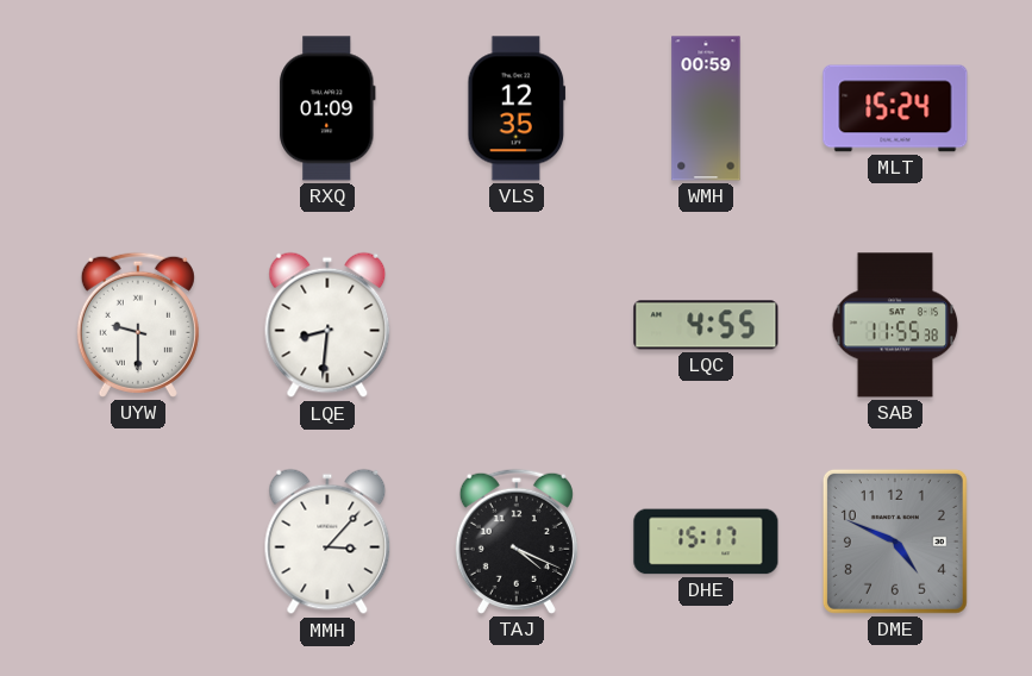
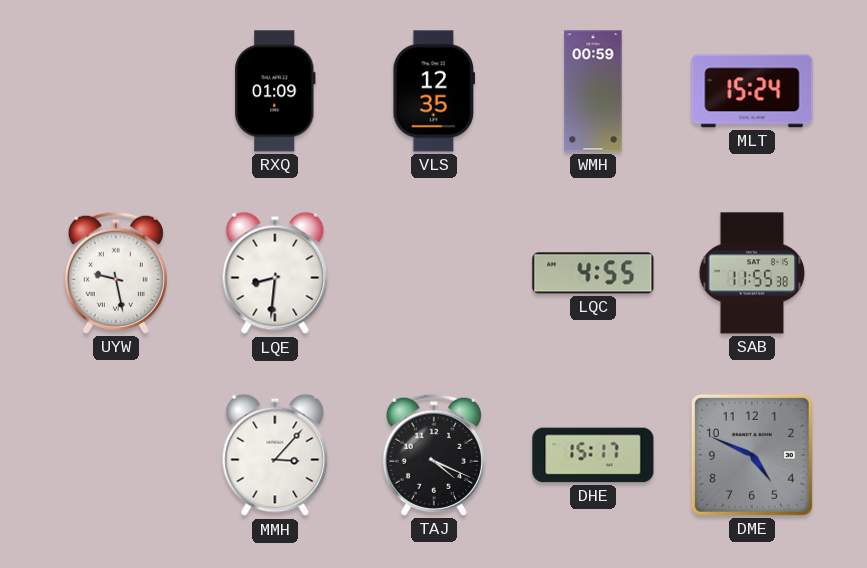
UYW: 9:30 -> 9:28
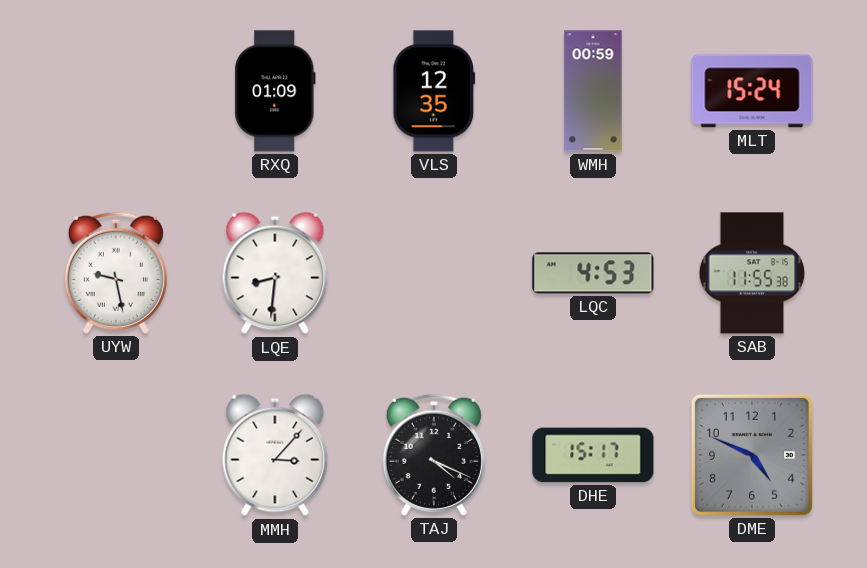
LQC: 4:55 -> 4:53
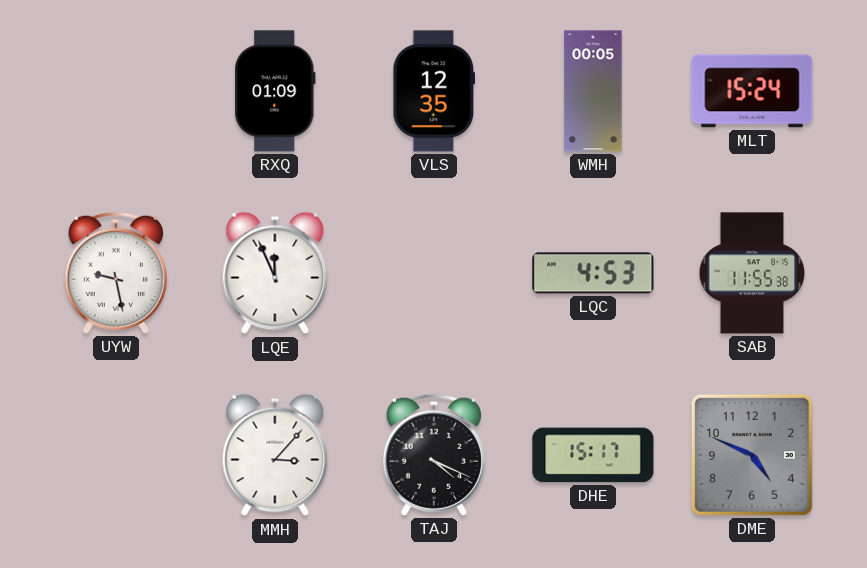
WMH: 00:59 -> 00:05
LQE: 8:31 -> 11:56
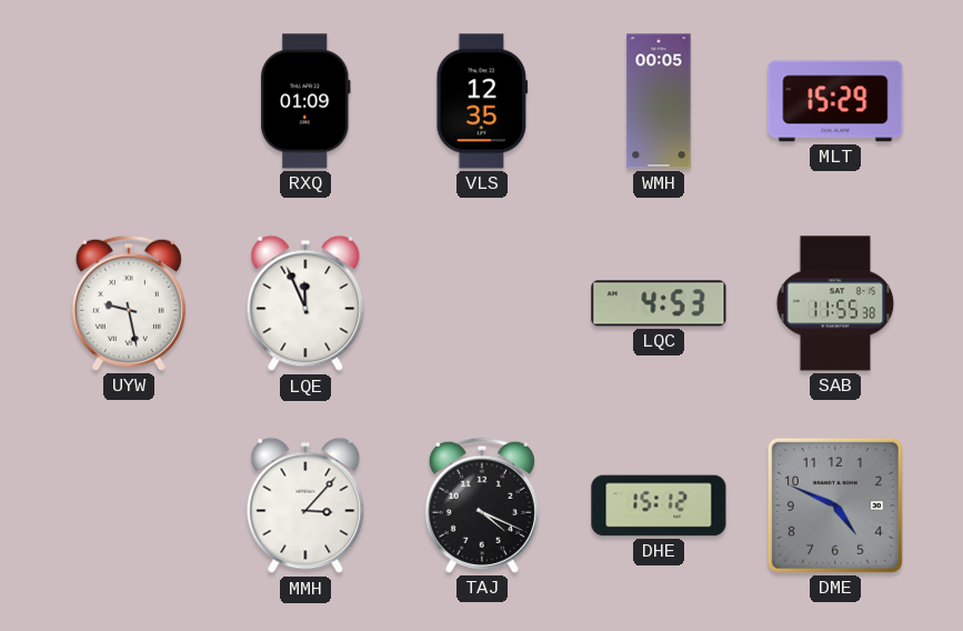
MLT: 15:24 -> 15:29
DHE: 15:17 -> 15:12
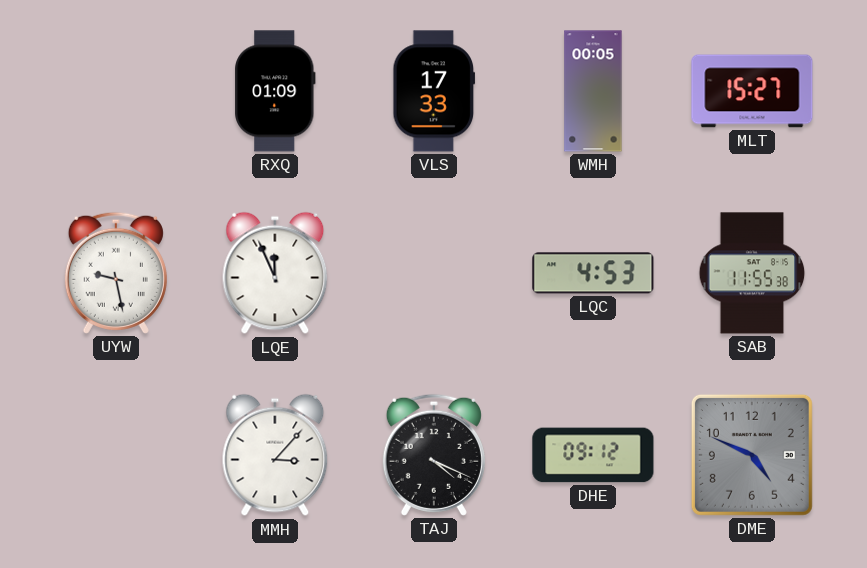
VLS: 12:35 -> 17:33
MLT: 15:29 -> 15:27
DHE: 15:12 -> 09:12
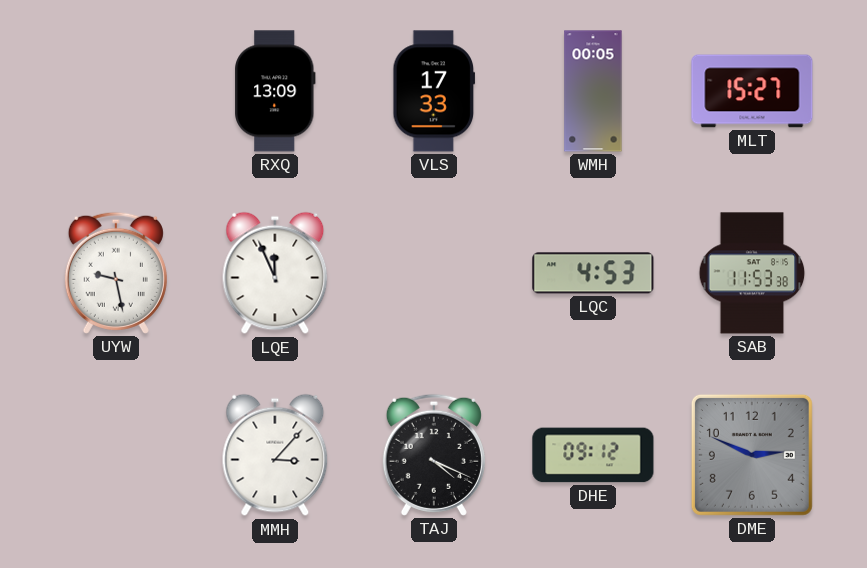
RXQ: 01:09 -> 13:09
SAB: 11:55 -> 11:53
DME: 4:49 -> 2:49
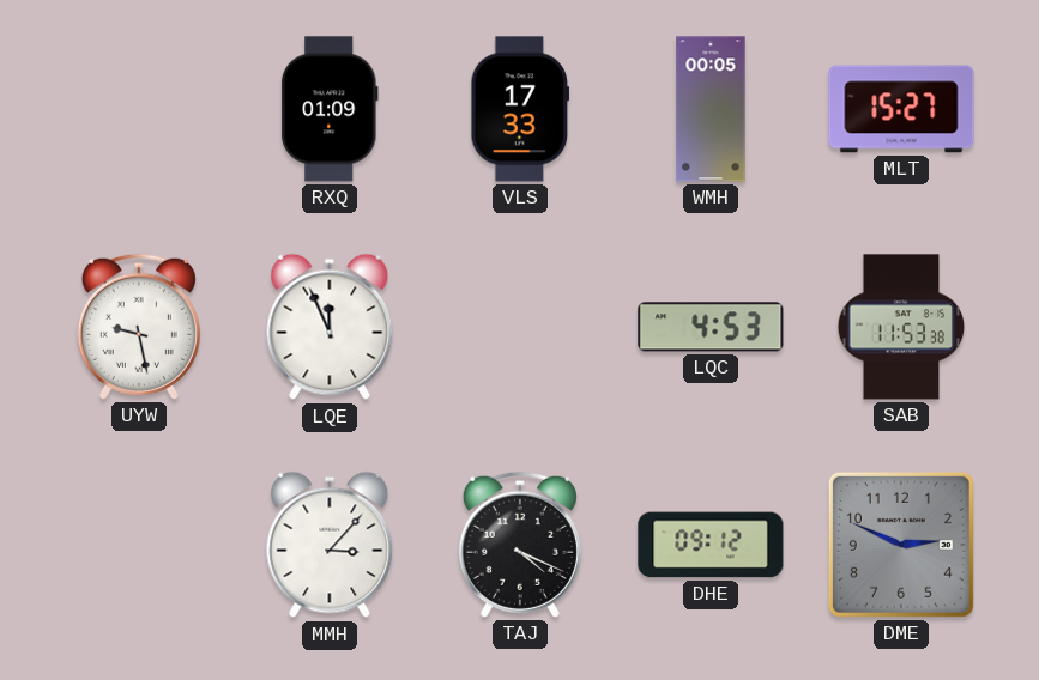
RXQ: 13:09 -> 01:09
